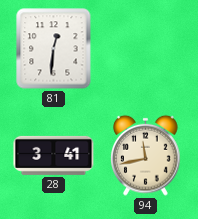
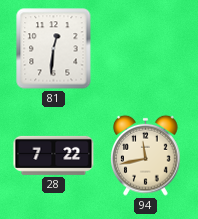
28: 3:41 -> 7:22
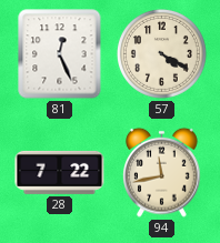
81: 12:31 -> 12:26
57: none -> 4:20
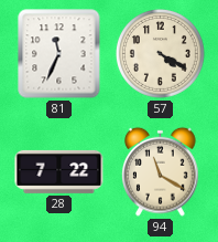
81: 12:26 -> 11:34
94: 11:43 -> 11:20
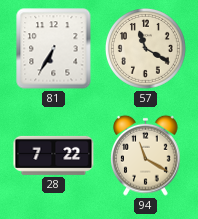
81: 11:34 -> 6:35
57: 4:20 -> 11:20
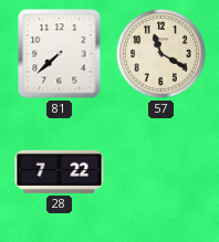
81: 6:35 -> 7:38
94: 11:20 -> none
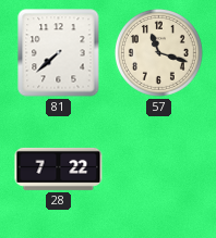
57: 11:20 -> 11:18
